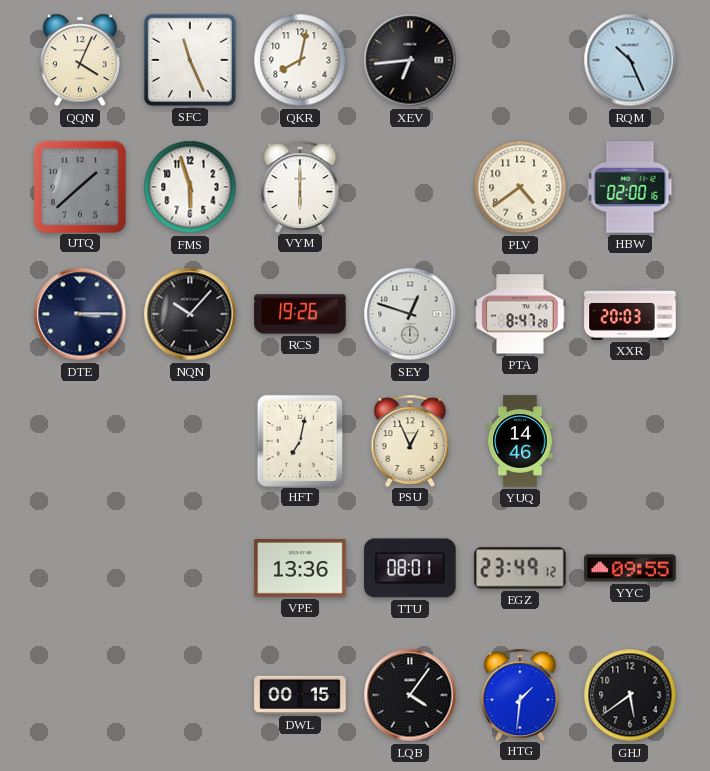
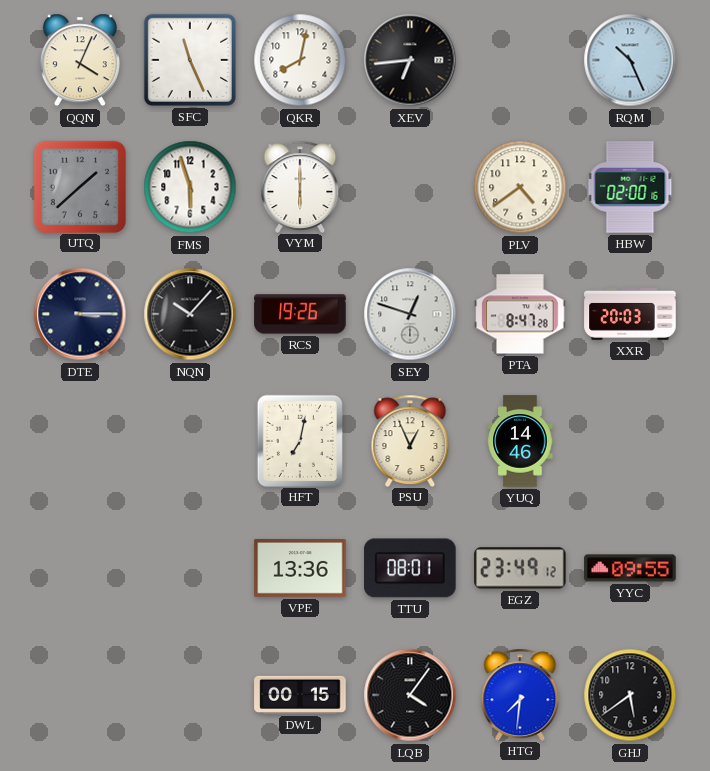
HTG: 1:31 -> 7:31
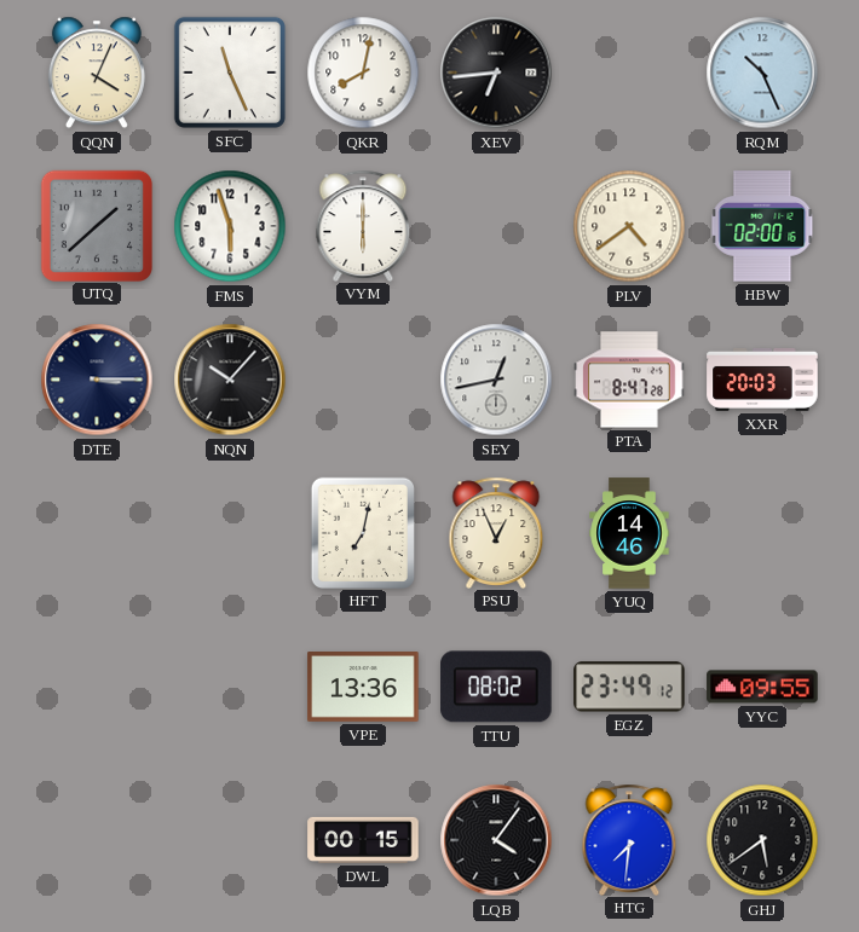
RCS: 19:26 -> none
SEY: 12:48 -> 12:43
TTU: 08:01 -> 08:02
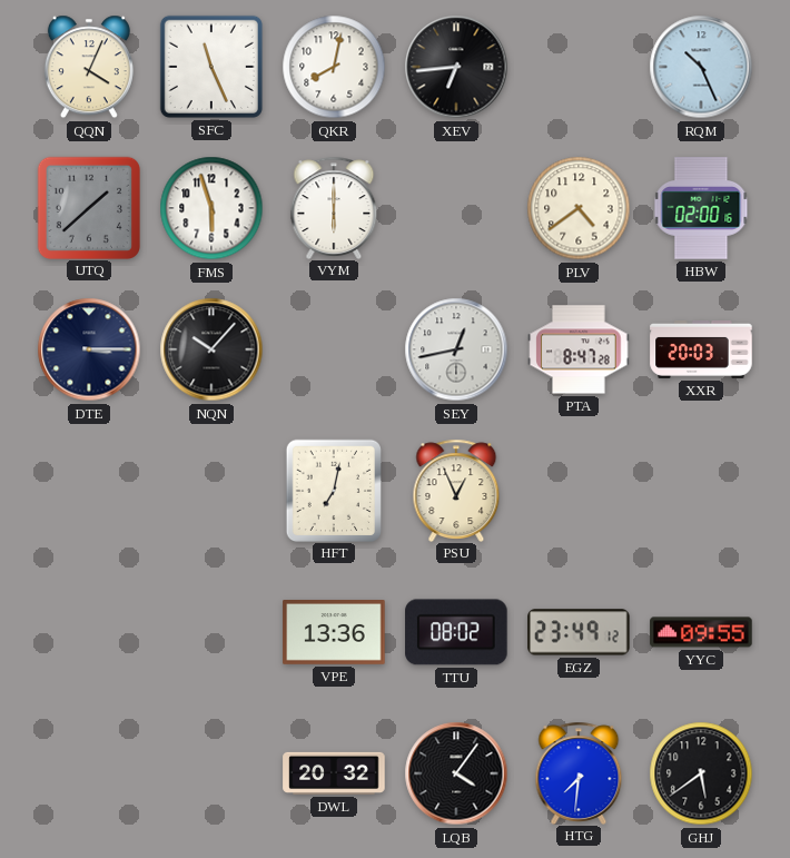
YUQ: 14:46 -> none
DWL: 00:15 -> 20:32
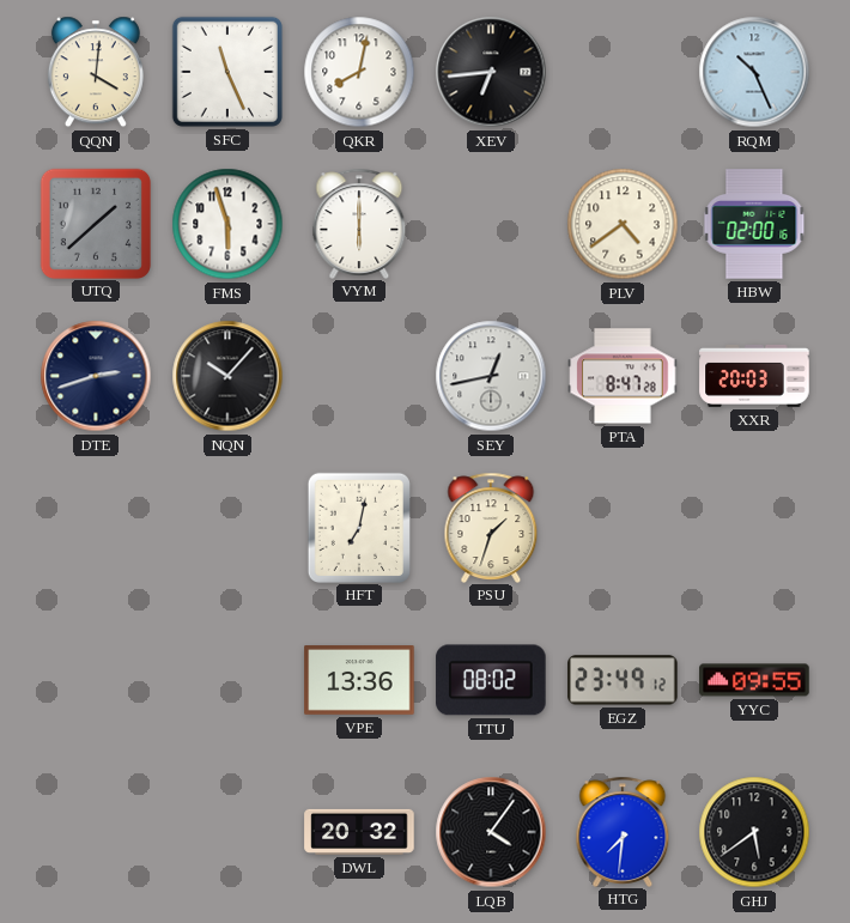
QQN: 4:04 -> 4:01
DTE: 3:15 -> 2:42
PSU: 12:56 -> 1:33
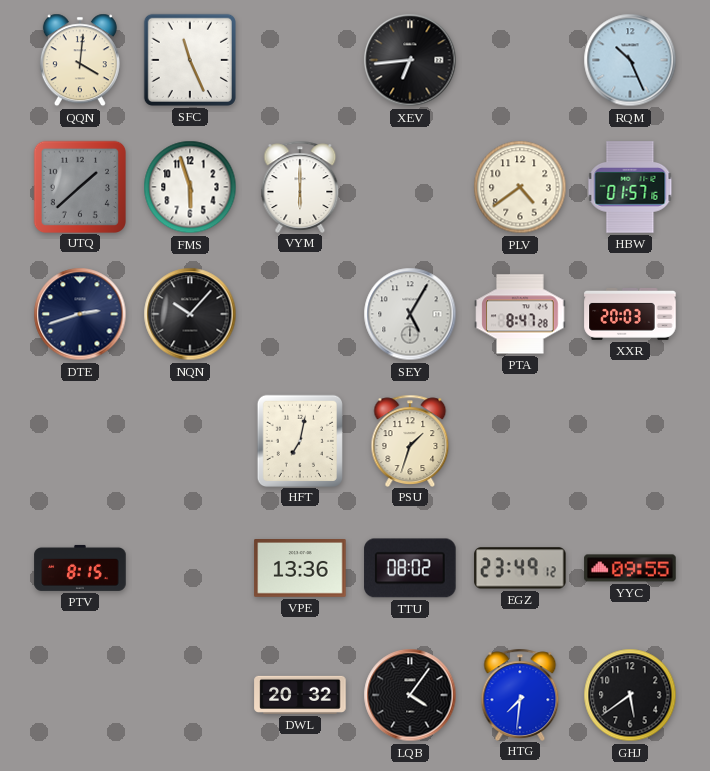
QKR: 8:02 -> none
HBW: 02:00 -> 01:57
SEY: 12:43 -> 5:05
PTV: none -> 8:15
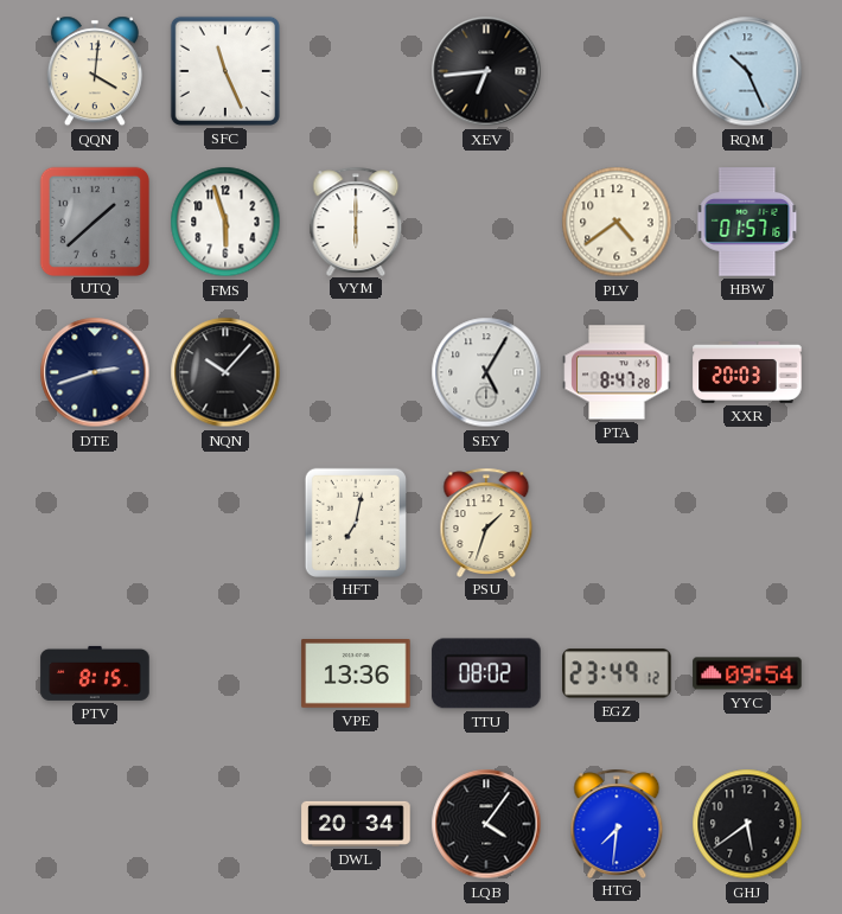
YYC: 09:55 -> 09:54
DWL: 20:32 -> 20:34
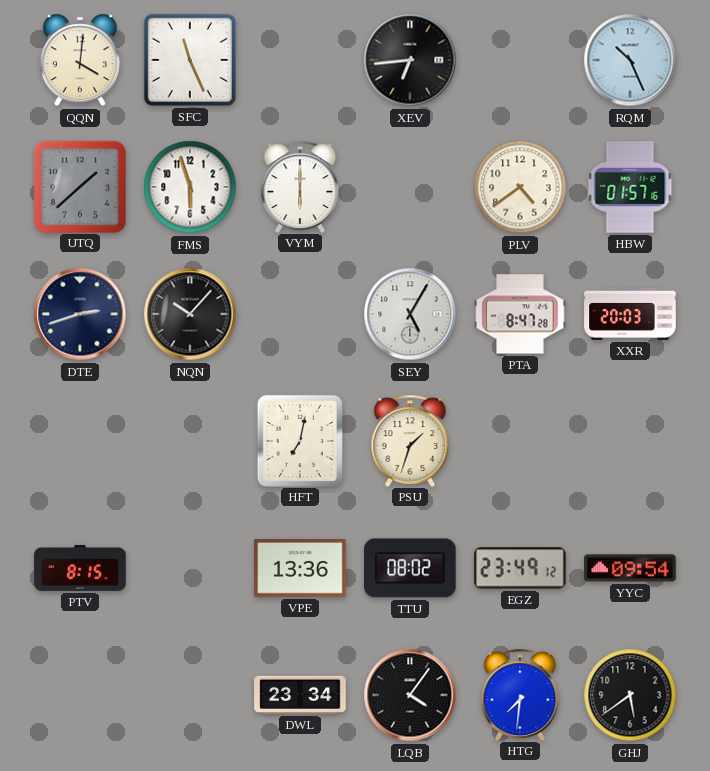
DWL: 20:34 -> 23:34
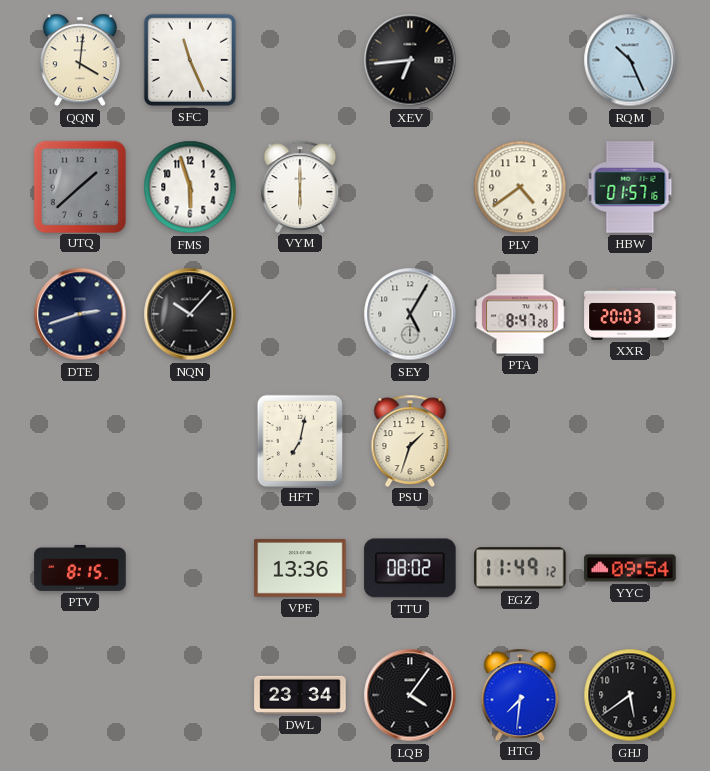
EGZ: 23:49 -> 11:49
